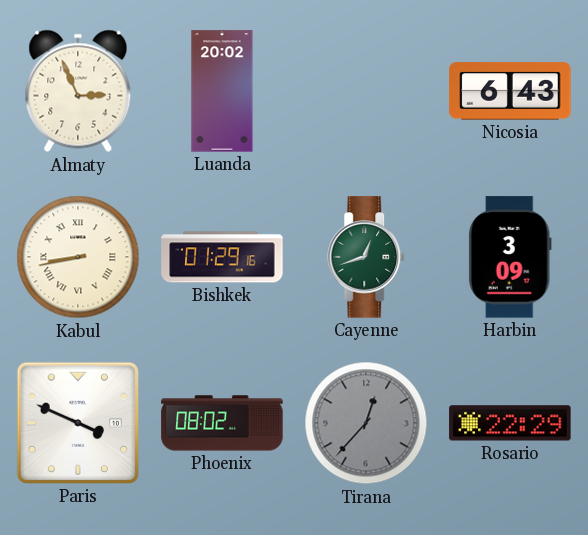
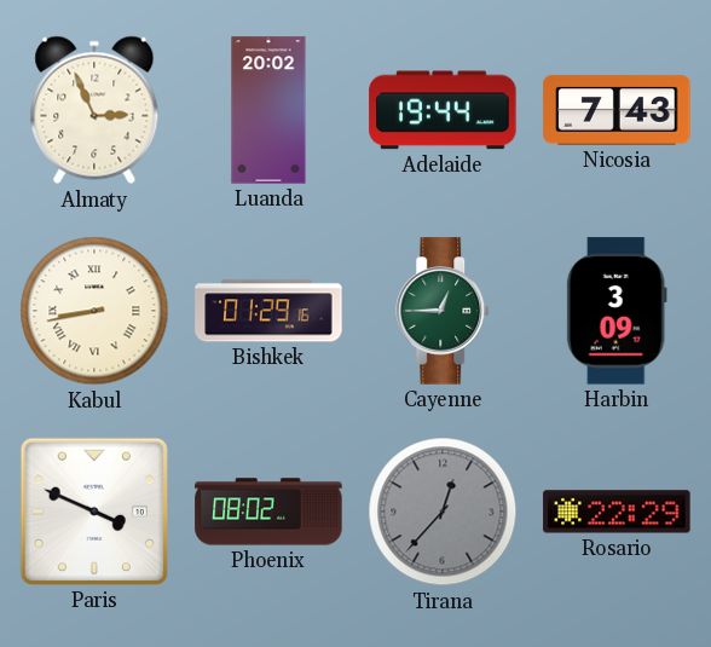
Adelaide: none -> 19:44
Nicosia: 6:43 -> 7:43
Cayenne: 12:42 -> 12:45
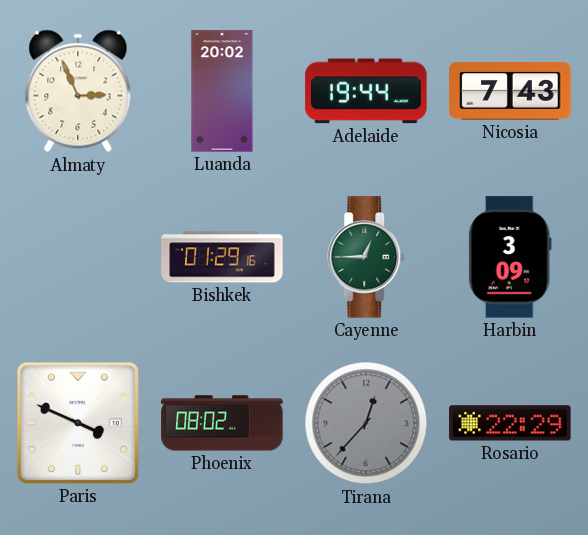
Kabul: 8:43 -> none
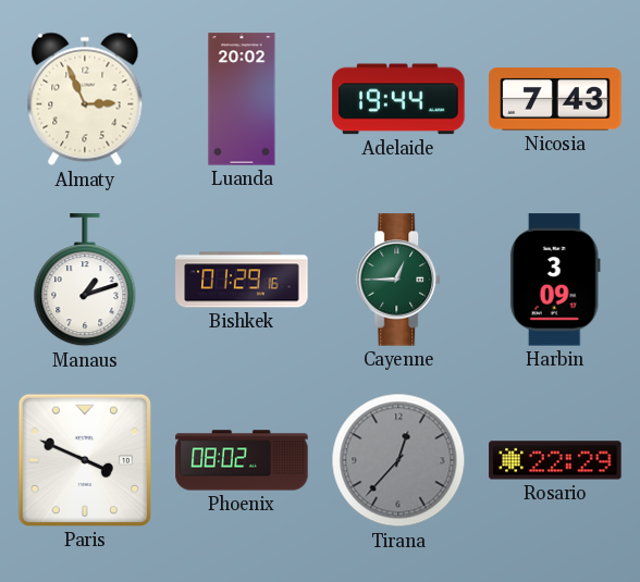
Manaus: none -> 1:12
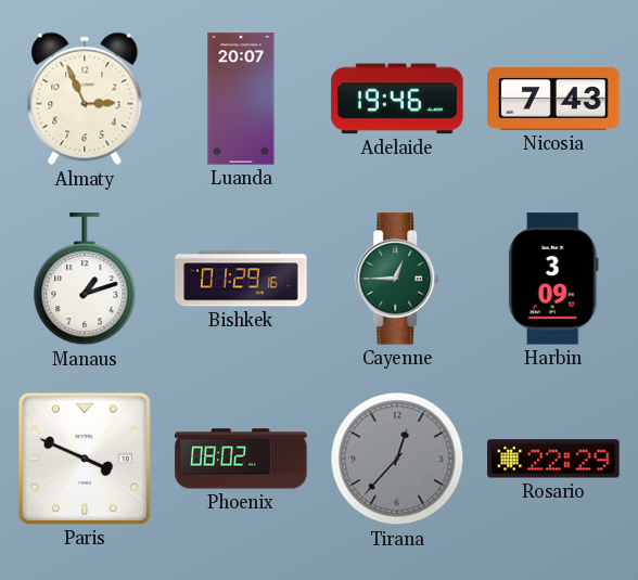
Luanda: 20:02 -> 20:07
Adelaide: 19:44 -> 19:46
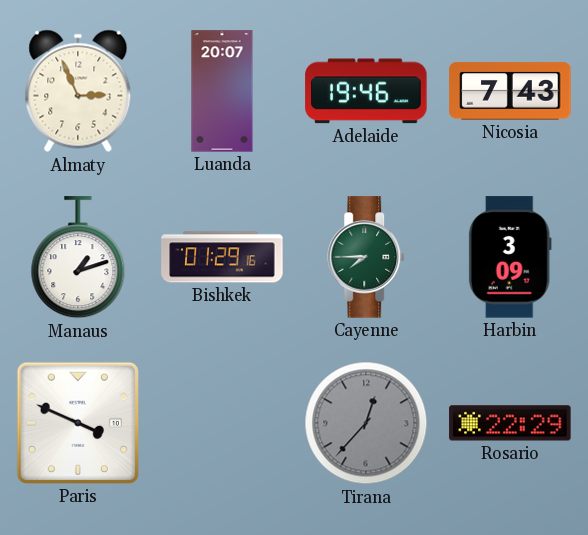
Cayenne: 12:45 -> 7:45
Phoenix: 08:02 -> none
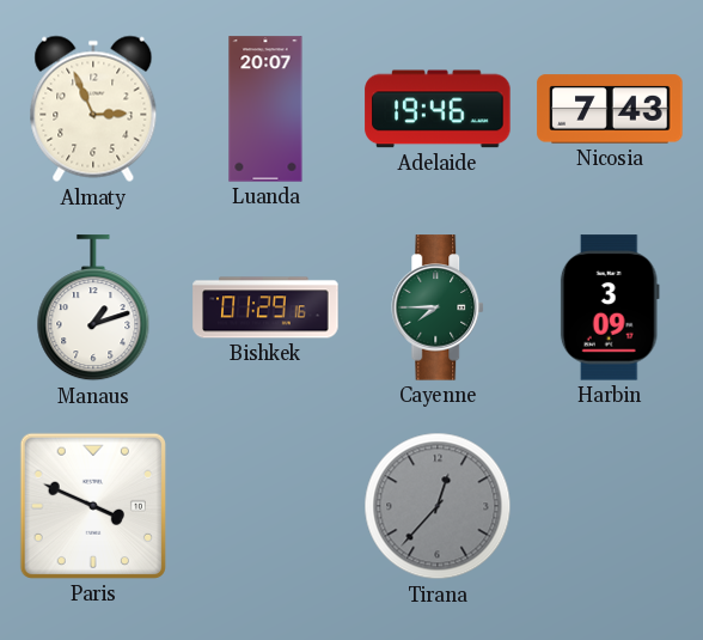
Rosario: 22:29 -> none
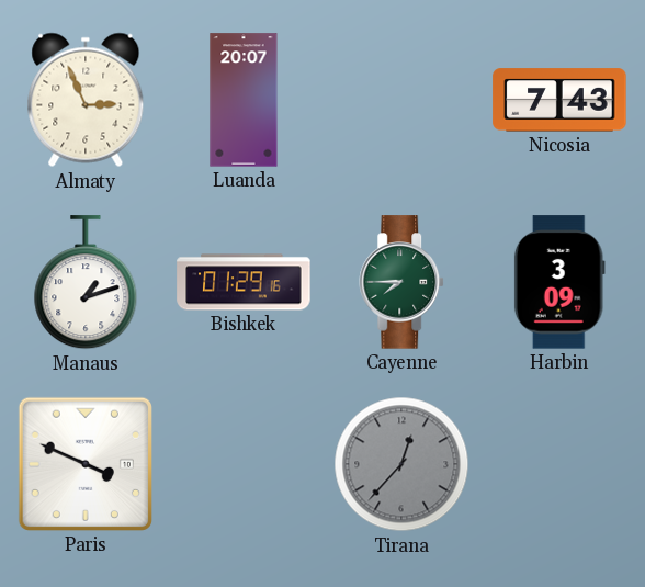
Adelaide: 19:46 -> none
